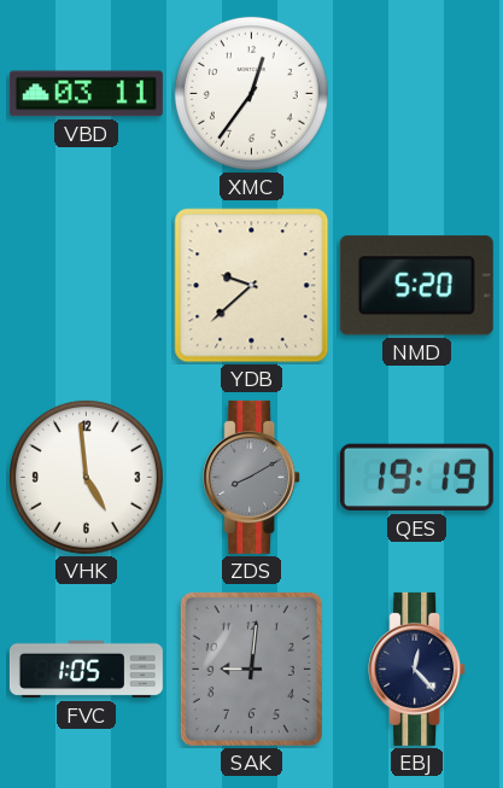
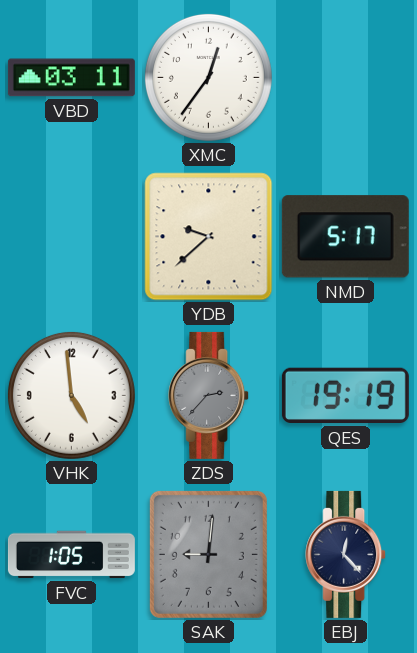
NMD: 5:20 -> 5:17
ZDS: 8:10 -> 2:37
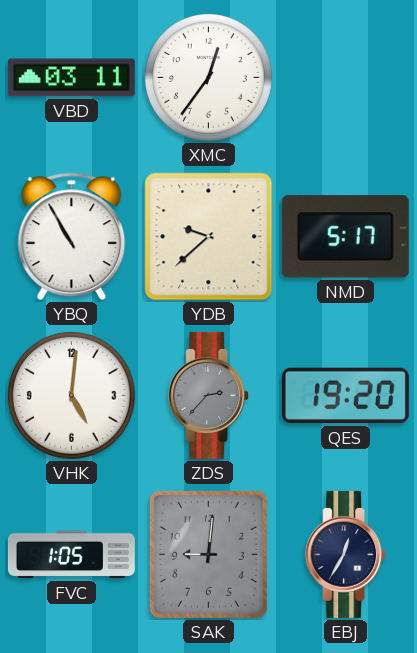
YBQ: none -> 10:55
VHK: 4:59 -> 5:01
QES: 19:19 -> 19:20
EBJ: 12:23 -> 12:35
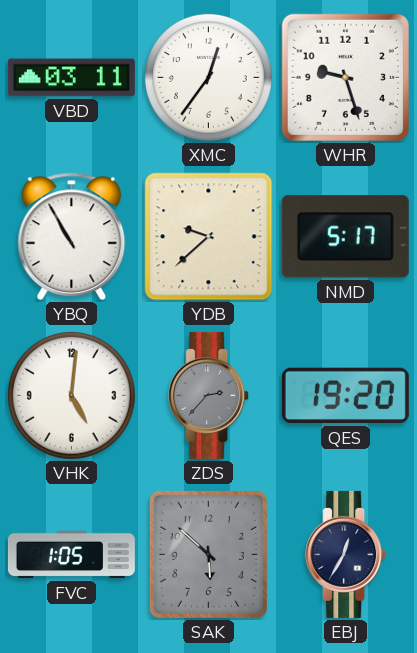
WHR: none -> 9:27
SAK: 9:01 -> 5:52
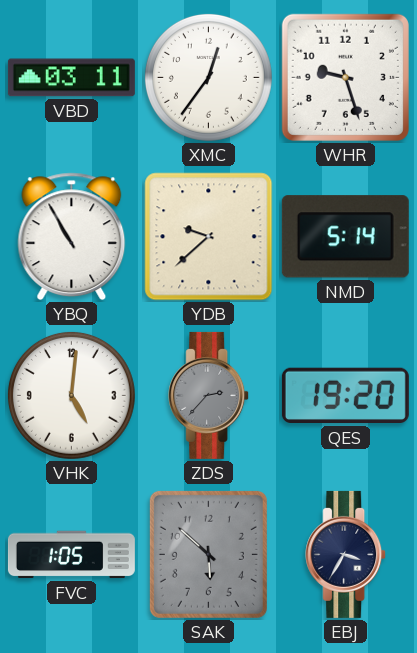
NMD: 5:17 -> 5:14
EBJ: 12:35 -> 3:35
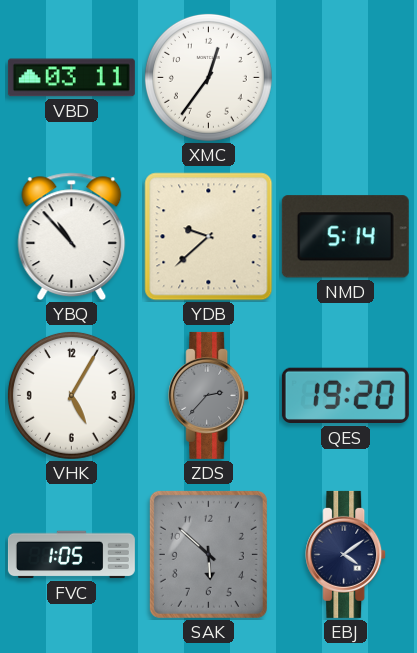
WHR: 9:27 -> none
YBQ: 10:55 -> 10:53
VHK: 5:01 -> 5:05
EBJ: 3:35 -> 4:09
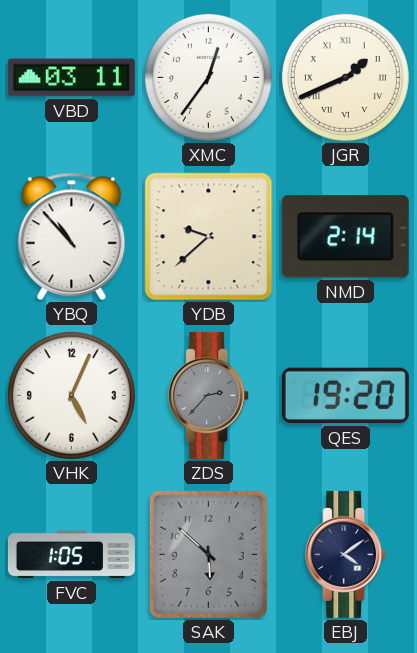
JGR: none -> 1:41
NMD: 5:14 -> 2:14
VHK: 5:05 -> 5:04
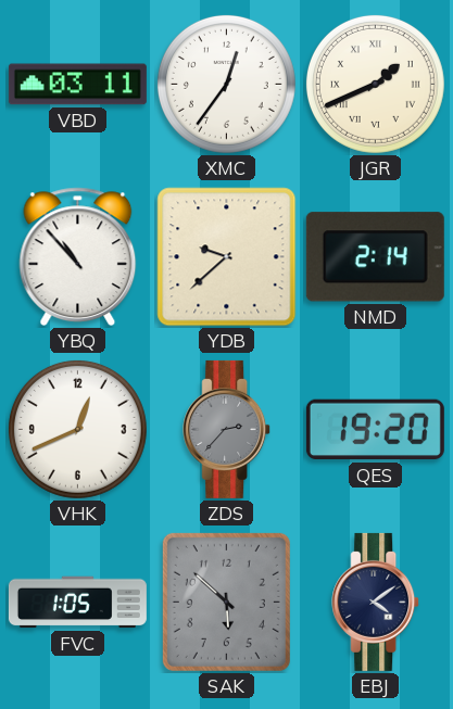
VHK: 5:04 -> 12:41
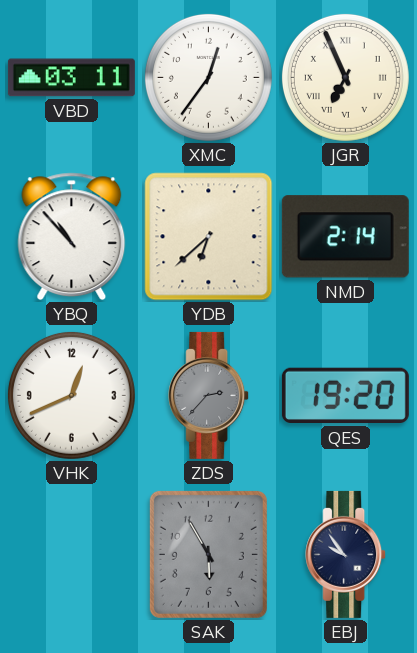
JGR: 1:41 -> 6:56
YDB: 9:38 -> 6:38
FVC: 1:05 -> none
SAK: 5:52 -> 5:55
EBJ: 4:09 -> 9:54
